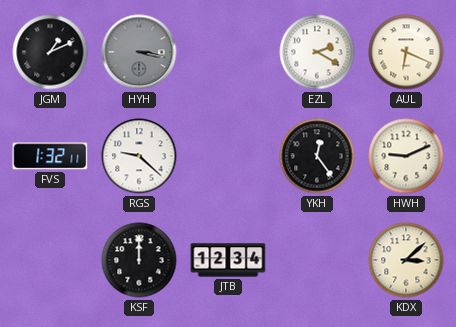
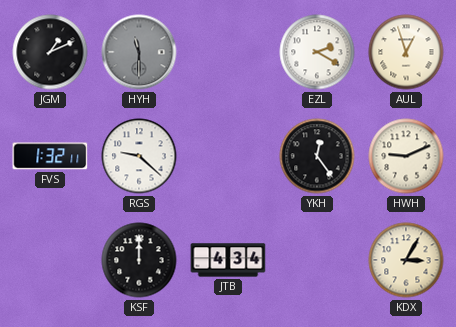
HYH: 3:17 -> 11:30
AUL: 6:19 -> 12:57
JTB: 12:34 -> 4:34
KDX: 3:08 -> 3:05
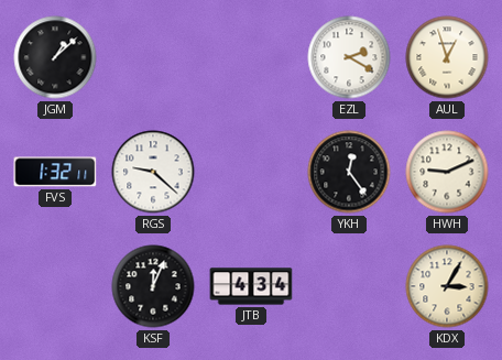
JGM: 1:11 -> 1:08
HYH: 11:30 -> none
KSF: 12:00 -> 12:04
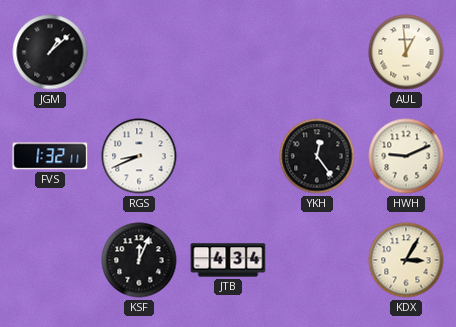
EZL: 2:20 -> none
AUL: 12:57 -> 12:59
RGS: 9:22 -> 8:41
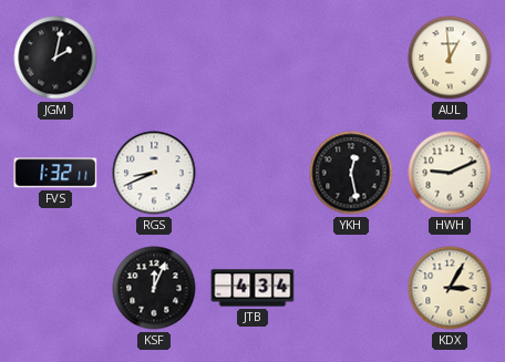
JGM: 1:08 -> 2:02
YKH: 12:24 -> 12:28
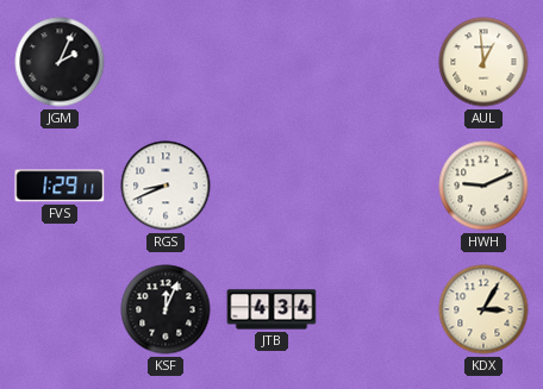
JGM: 2:02 -> 2:04
FVS: 1:32 -> 1:29
YKH: 12:28 -> none
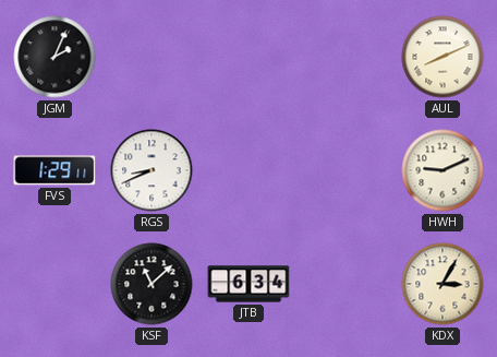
AUL: 12:59 -> 8:11
KSF: 12:04 -> 11:08
JTB: 4:34 -> 6:34
